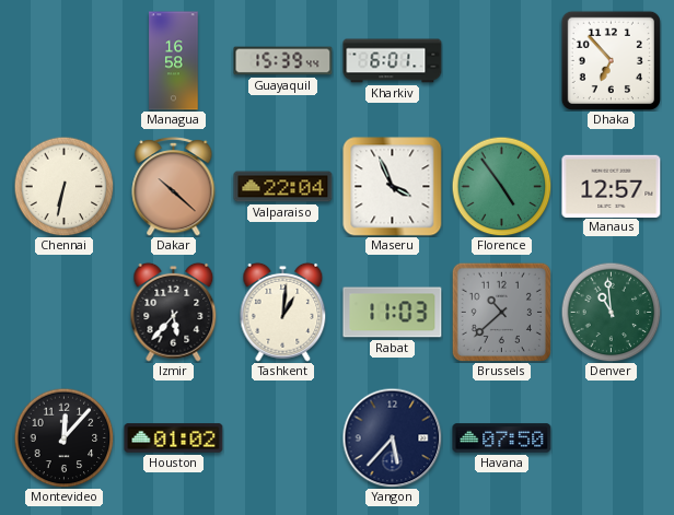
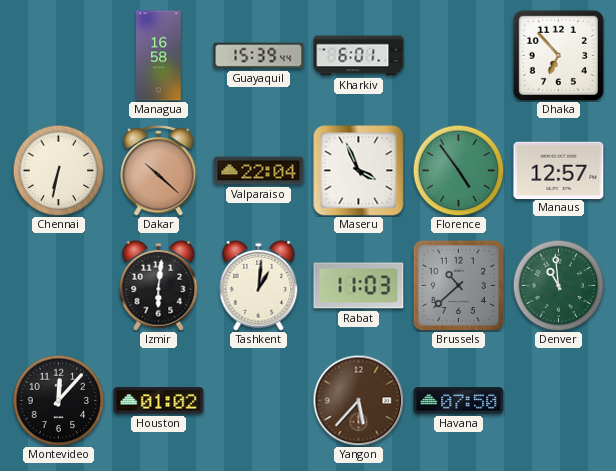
Izmir: 5:37 -> 6:01
Yangon dial: navy -> brown
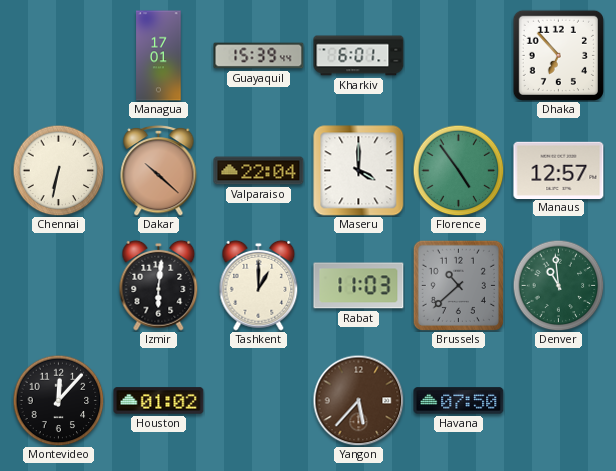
Managua: 16:58 -> 17:01
Maseru: 3:56 -> 4:00
Tashkent: 1:01 -> 1:00
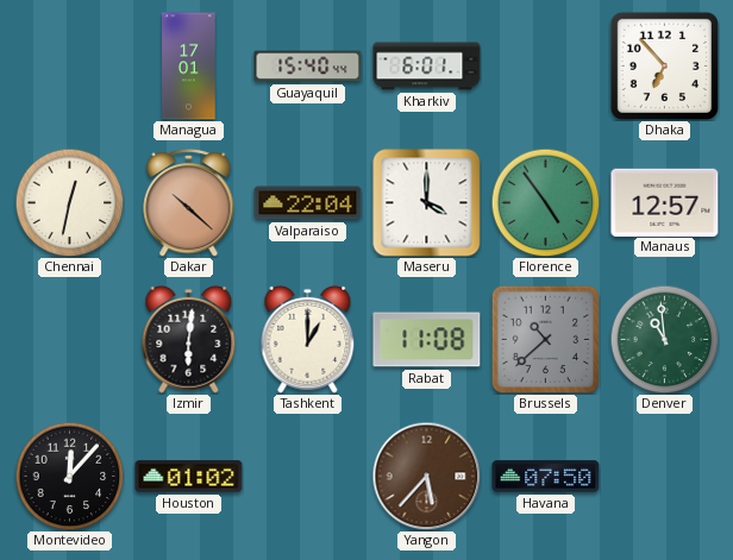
Guayaquil: 15:39 -> 15:40
Chennai: 6:32 -> 12:32
Rabat: 11:03 -> 11:08
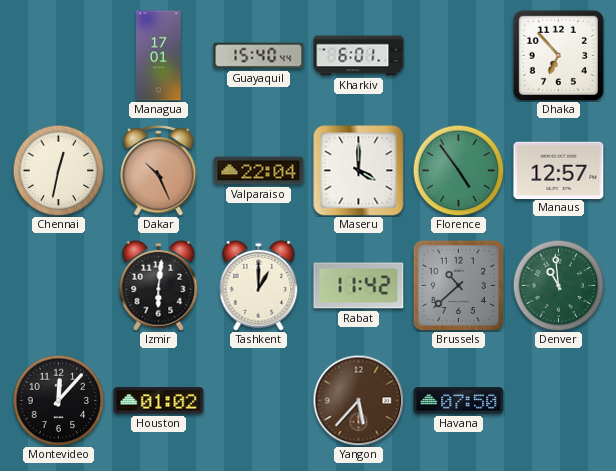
Dakar: 10:22 -> 10:26
Rabat: 11:08 -> 11:42
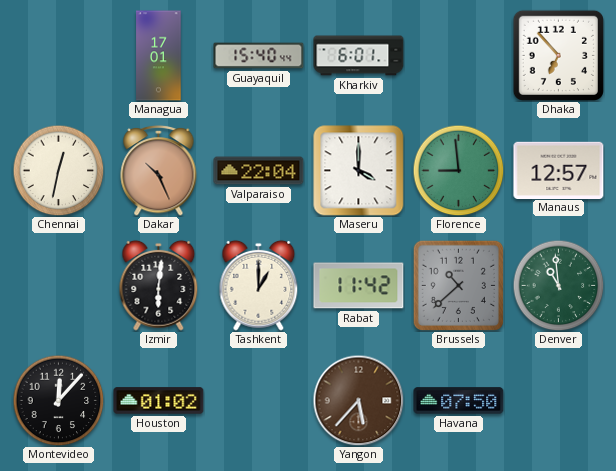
Florence: 4:54 -> 8:59
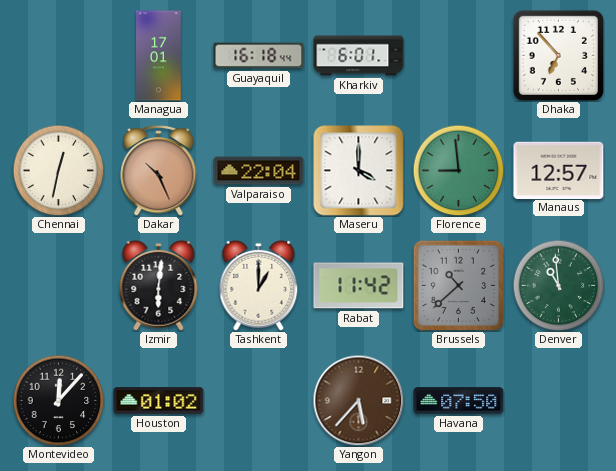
Guayaquil: 15:40 -> 16:18
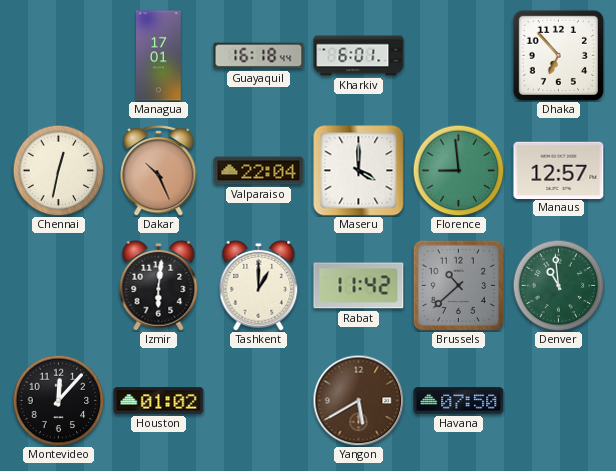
Yangon: 5:37 -> 5:40
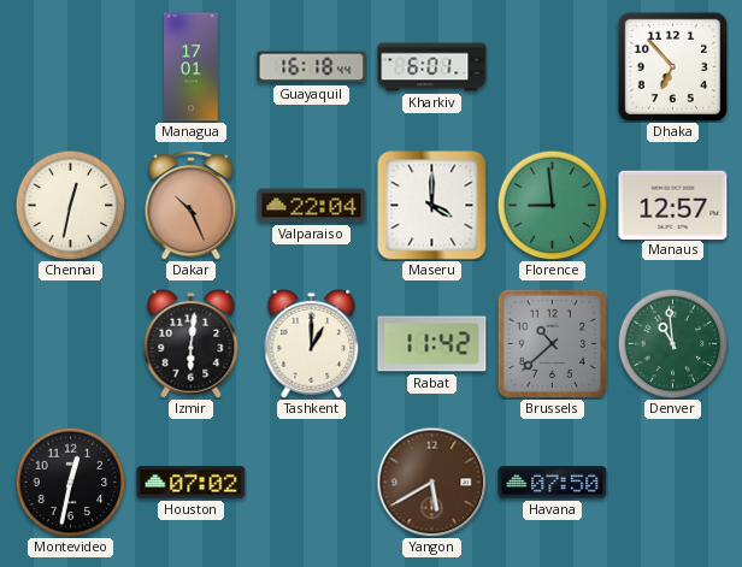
Montevideo: 12:07 -> 12:32
Houston: 01:02 -> 07:02
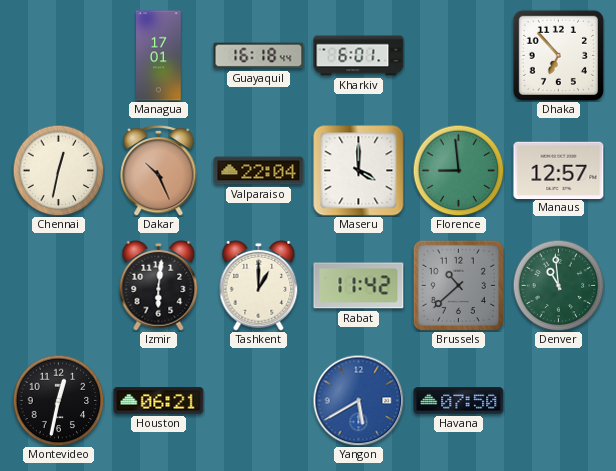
Houston: 07:02 -> 06:21
Yangon dial: brown -> blue
